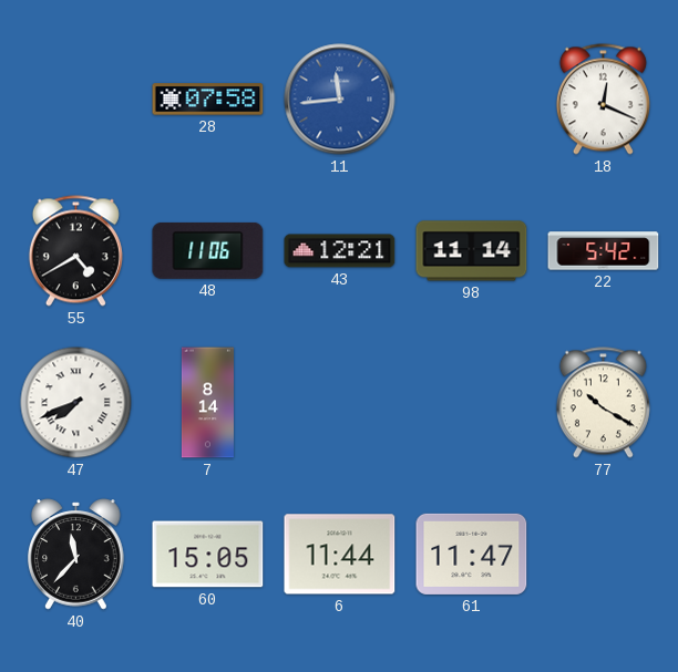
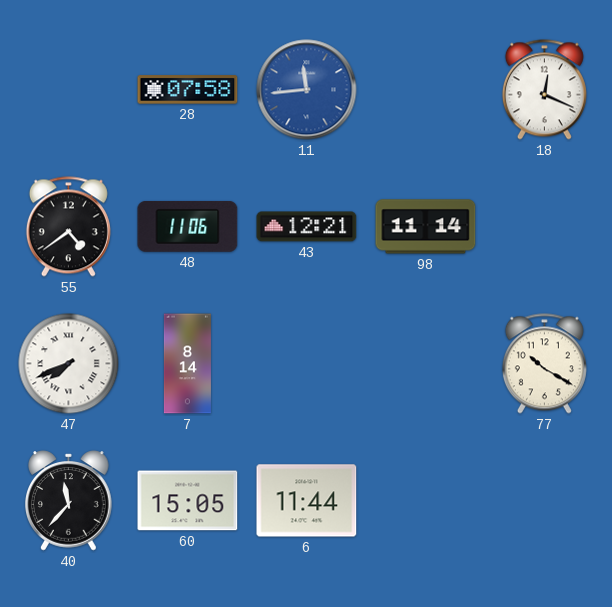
55: 4:40 -> 4:39
22: 5:42 -> none
61: 11:47 -> none
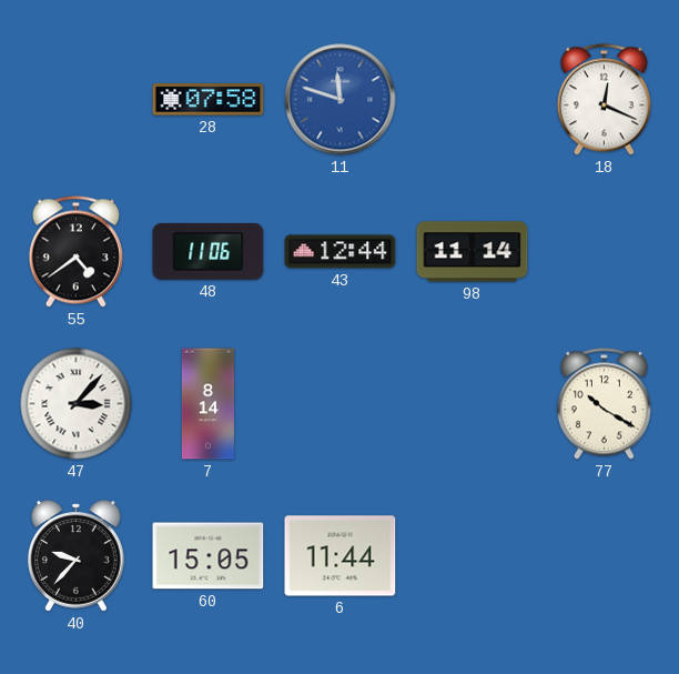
11: 11:44 -> 11:48
43: 12:21 -> 12:44
47: 7:41 -> 3:07
40: 11:37 -> 9:37
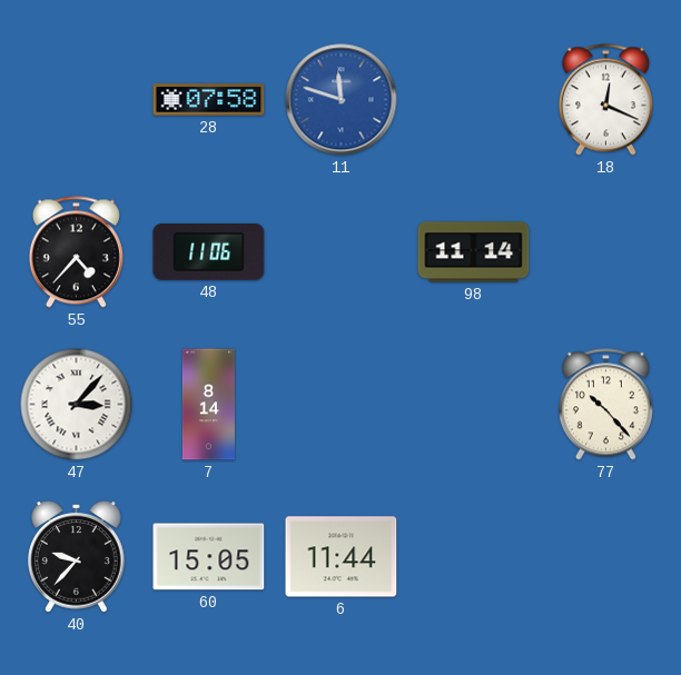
55: 4:39 -> 4:37
43: 12:44 -> none
77: 10:20 -> 10:23
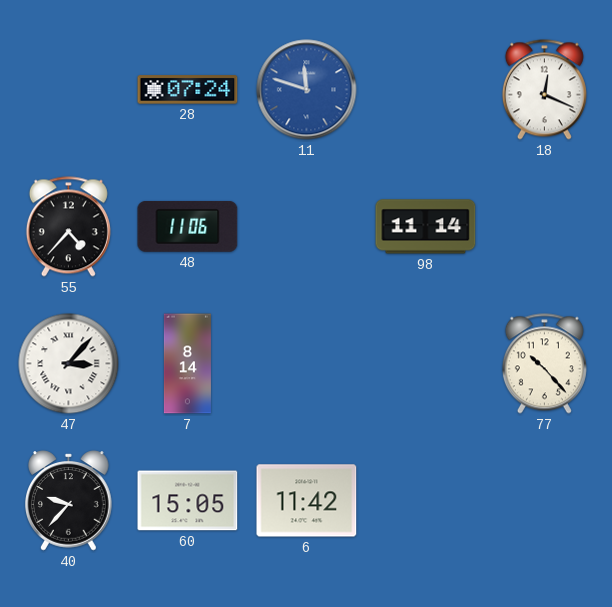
28: 07:58 -> 07:24
6: 11:44 -> 11:42
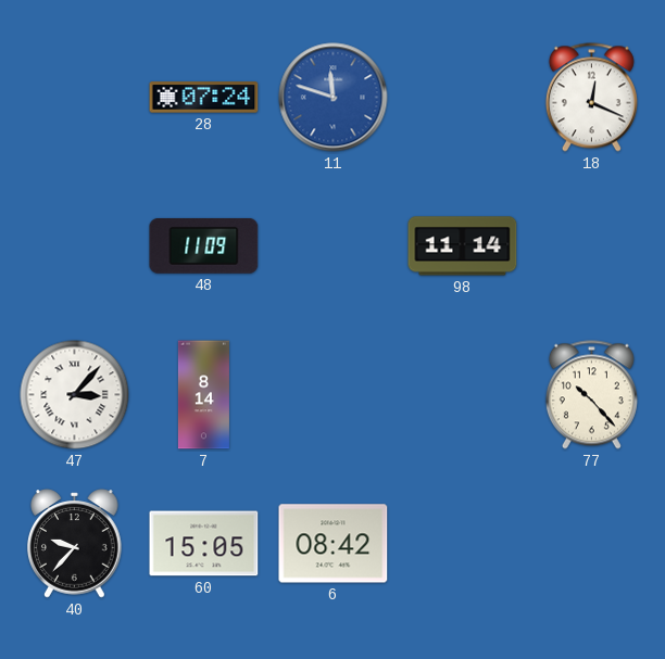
55: 4:37 -> none
48: 11:06 -> 11:09
6: 11:42 -> 08:42
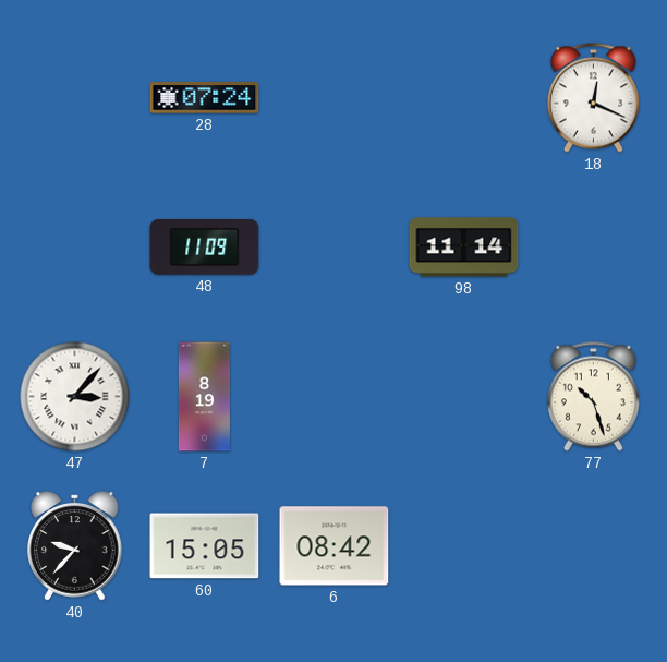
11: 11:48 -> none
7: 8:14 -> 8:19
77: 10:23 -> 10:27
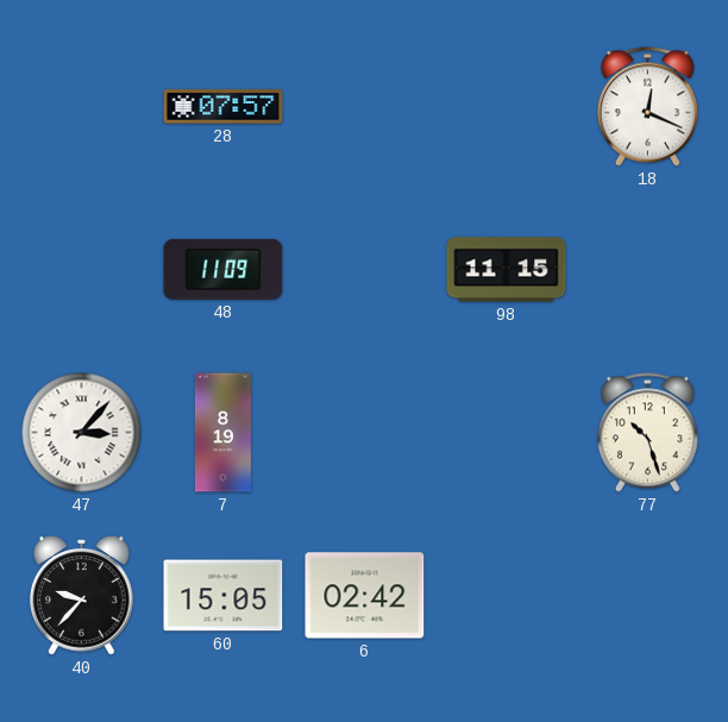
28: 07:24 -> 07:57
98: 11:14 -> 11:15
6: 08:42 -> 02:42
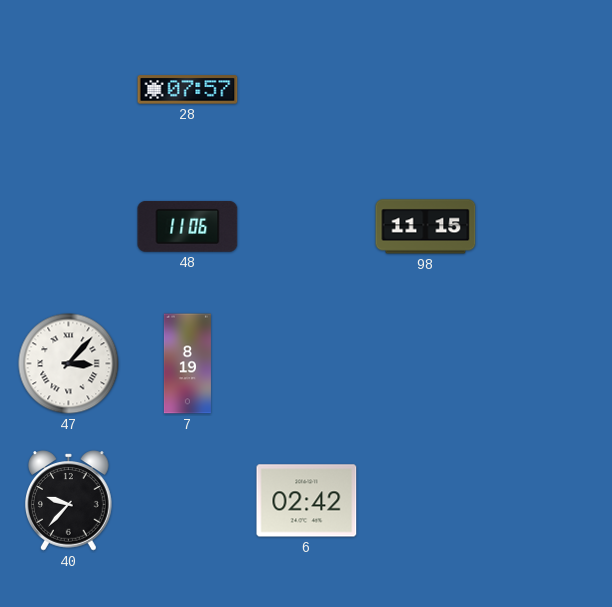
18: 12:19 -> none
48: 11:09 -> 11:06
77: 10:27 -> none
60: 15:05 -> none
